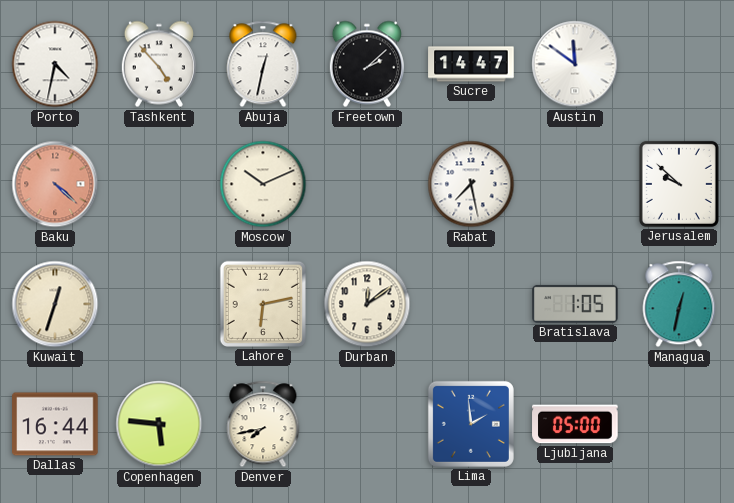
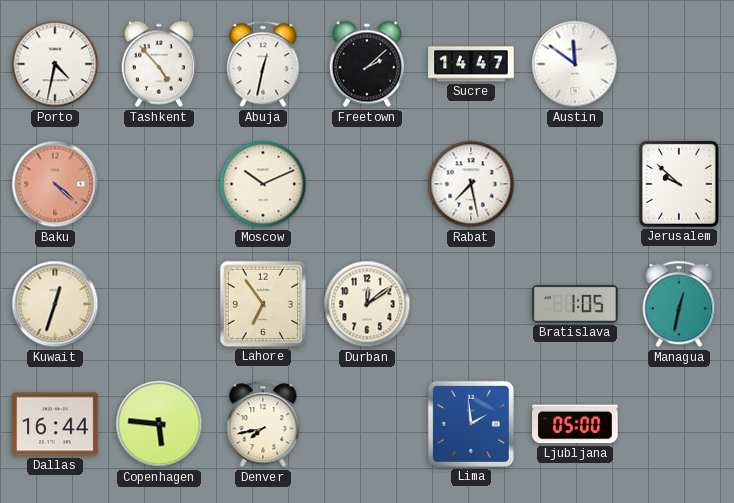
Lahore: 6:13 -> 6:54
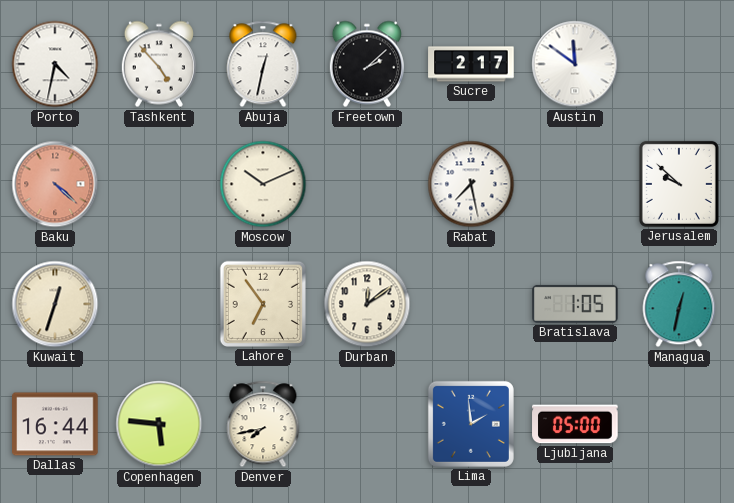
Sucre: 14:47 -> 2:17
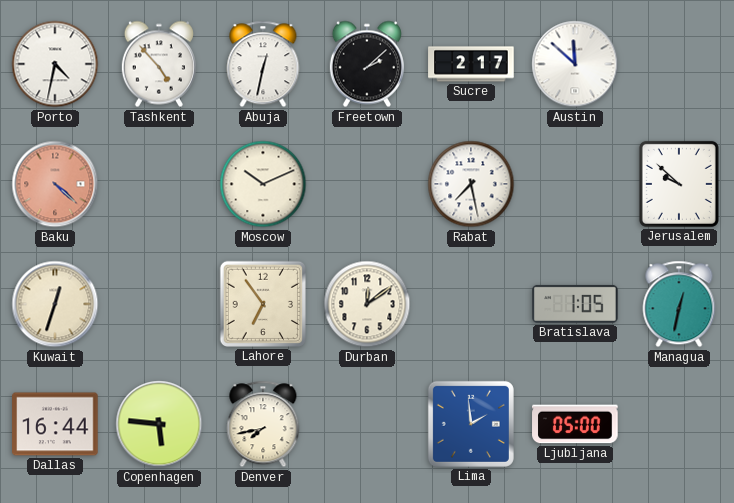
Austin: 11:51 -> 11:52
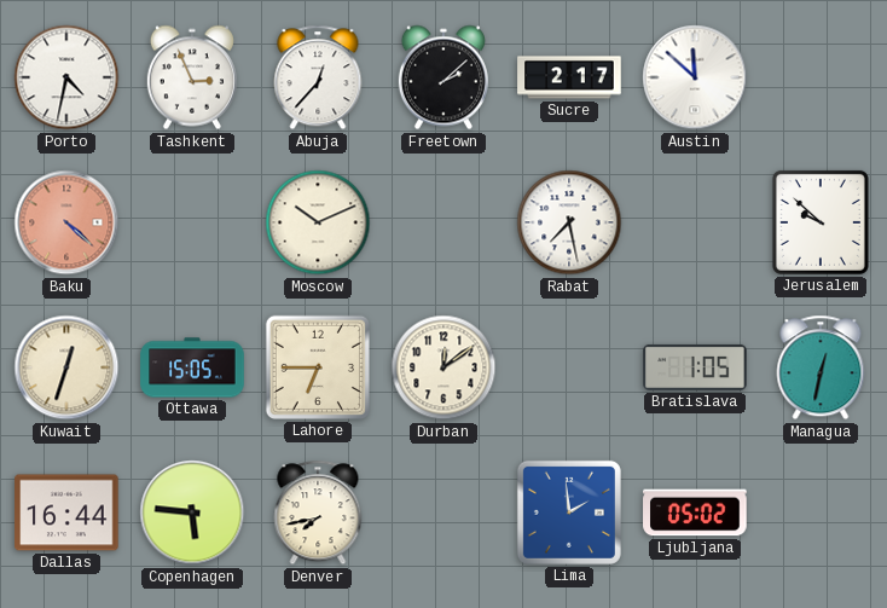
Tashkent: 4:53 -> 2:56
Abuja: 12:32 -> 12:37
Ottawa: none -> 15:05
Lahore: 6:54 -> 6:45
Ljubljana: 05:00 -> 05:02
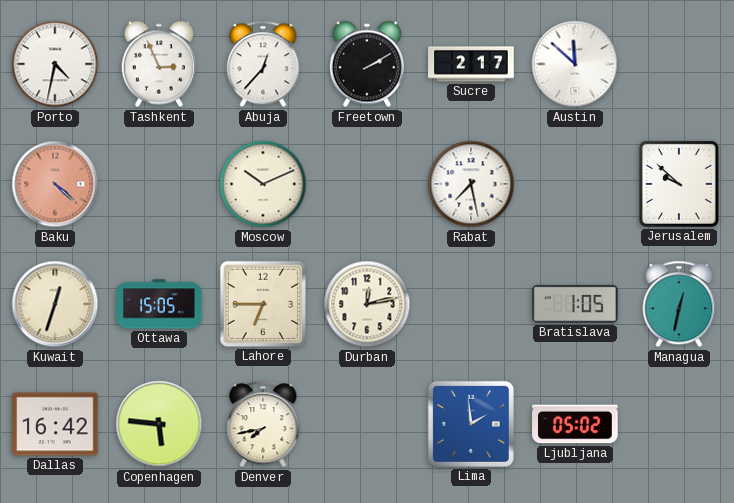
Freetown: 2:08 -> 2:10
Durban: 12:09 -> 12:13
Dallas: 16:44 -> 16:42
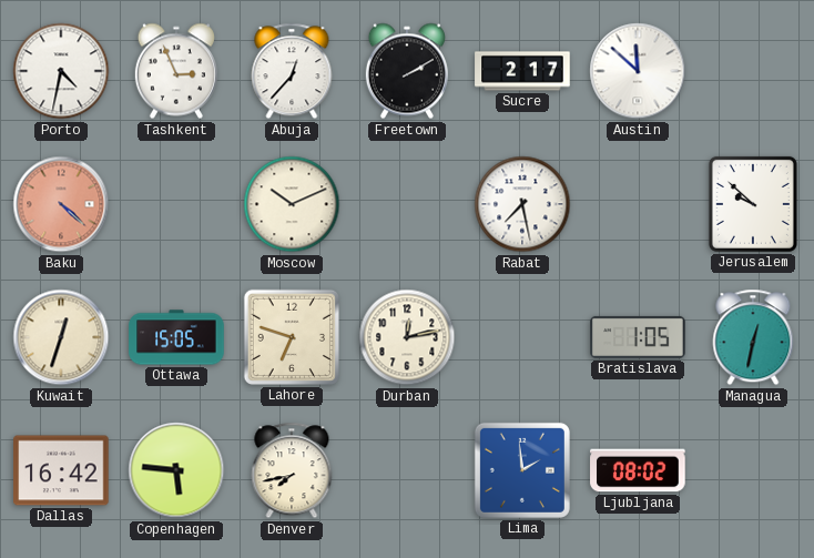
Lahore: 6:45 -> 6:48
Ljubljana: 05:02 -> 08:02
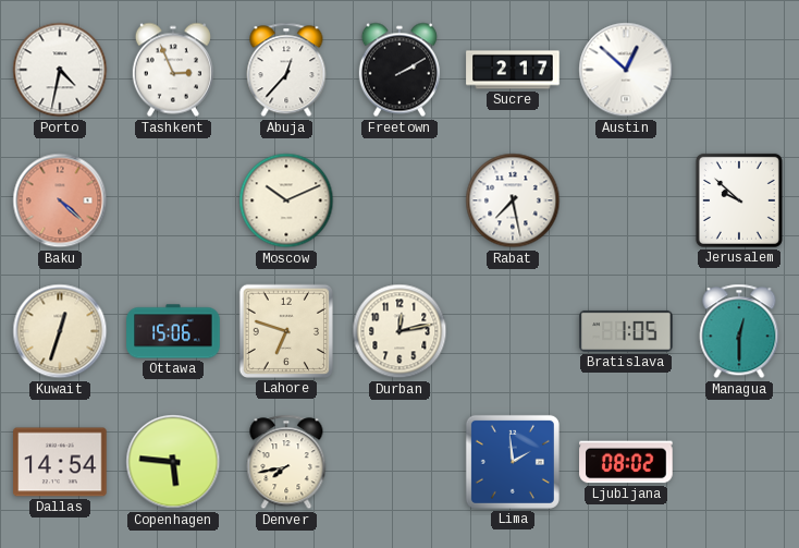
Austin: 11:52 -> 12:52
Ottawa: 15:05 -> 15:06
Managua: 12:32 -> 12:30
Dallas: 16:42 -> 14:54
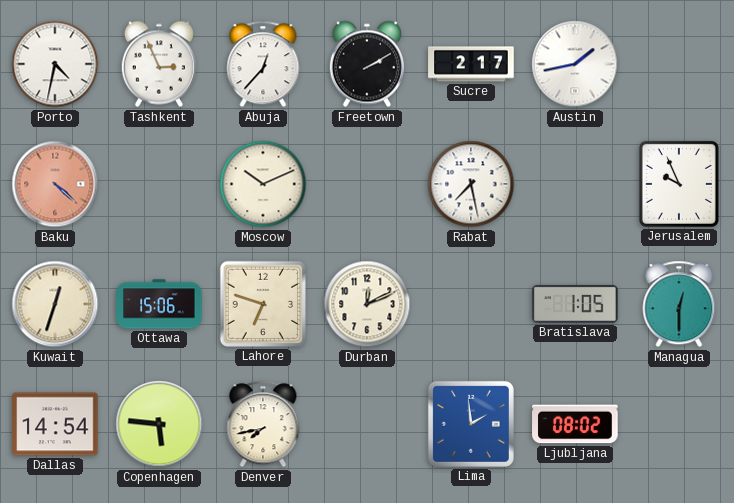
Austin: 12:52 -> 1:43
Jerusalem: 9:52 -> 9:56
Durban: 12:13 -> 12:11
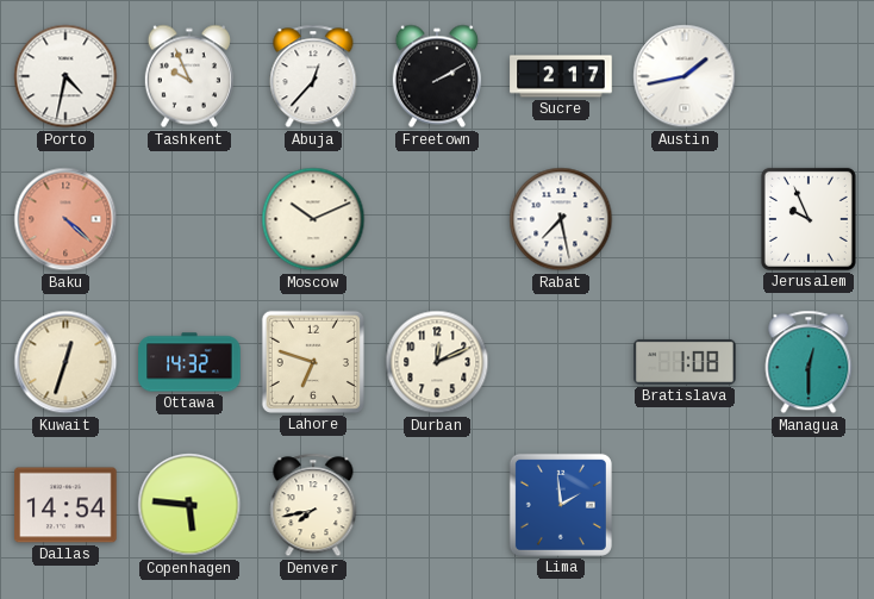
Tashkent: 2:56 -> 9:56
Ottawa: 15:06 -> 14:32
Bratislava: 1:05 -> 1:08
Ljubljana: 08:02 -> none
